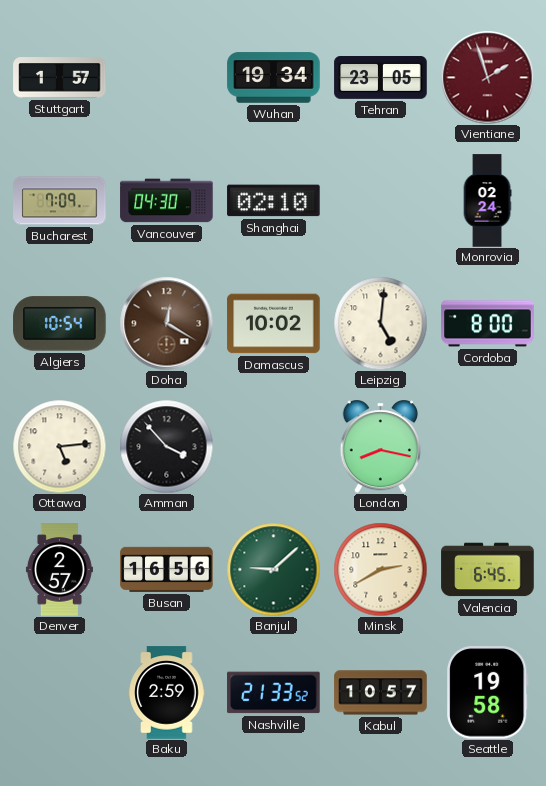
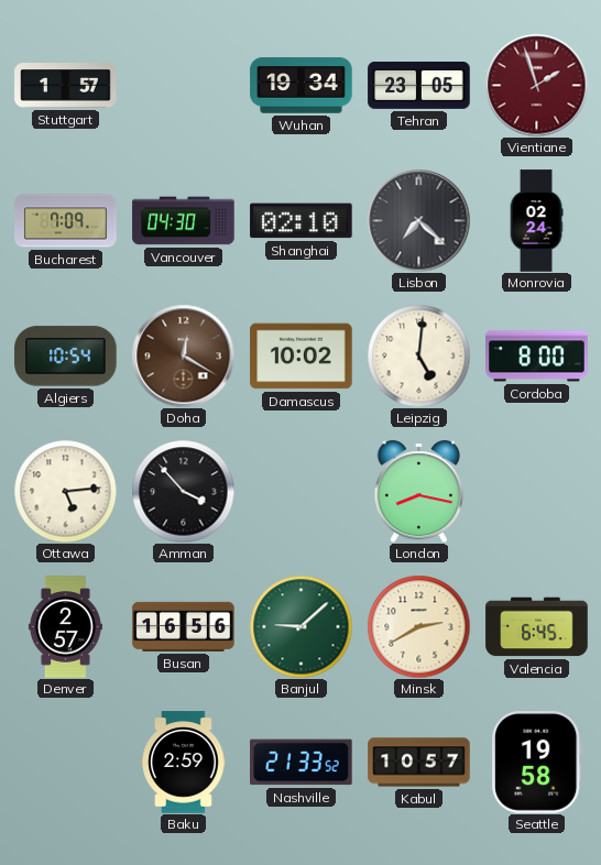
Lisbon: none -> 7:22
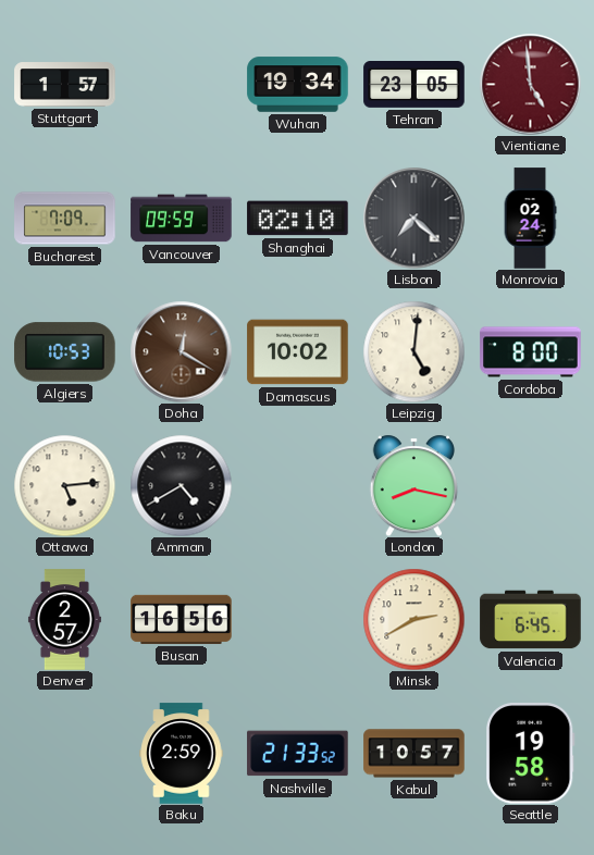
Vientiane: 1:57 -> 4:59
Vancouver: 04:30 -> 09:59
Algiers: 10:54 -> 10:53
Amman: 3:53 -> 4:40
Banjul: 9:08 -> none
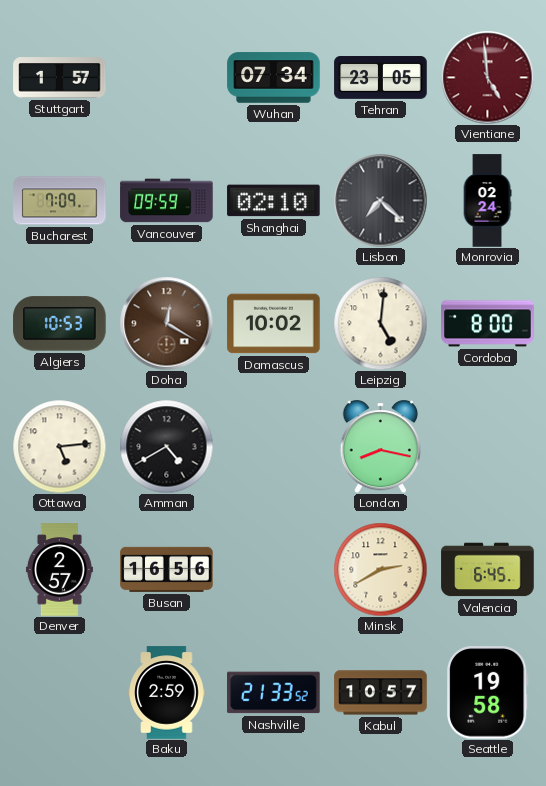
Wuhan: 19:34 -> 07:34
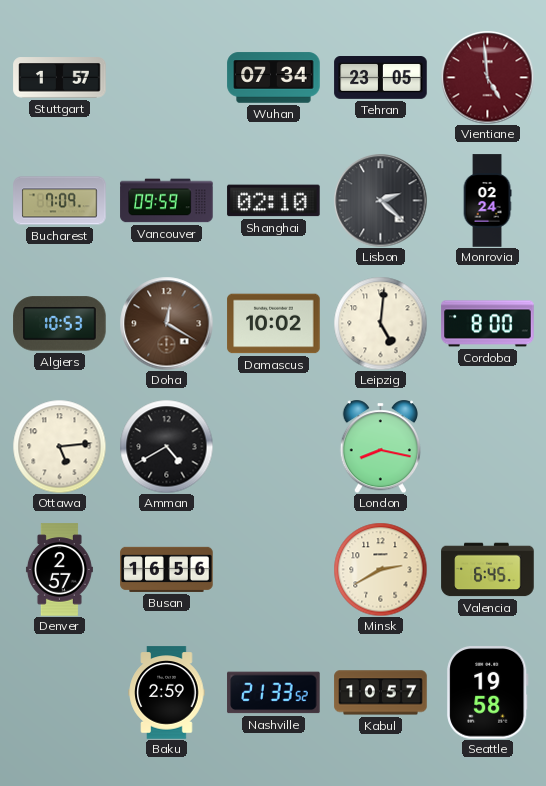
Lisbon: 7:22 -> 2:22
